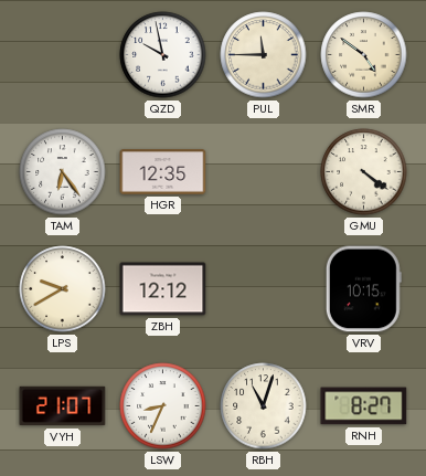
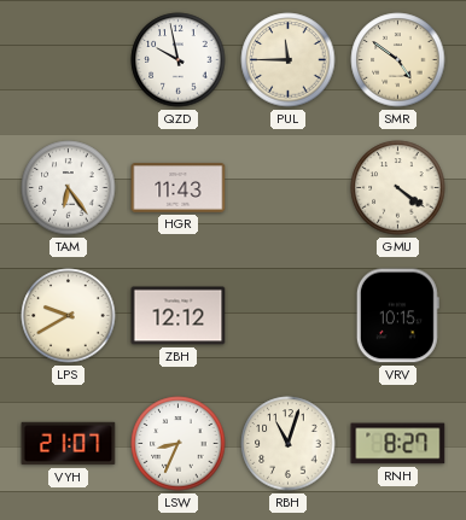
HGR: 12:35 -> 11:43
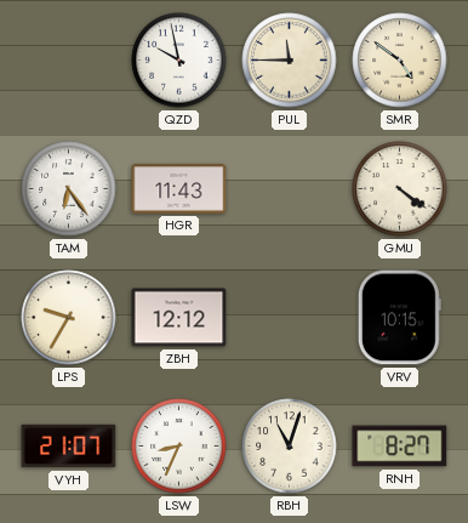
LPS: 9:40 -> 9:35
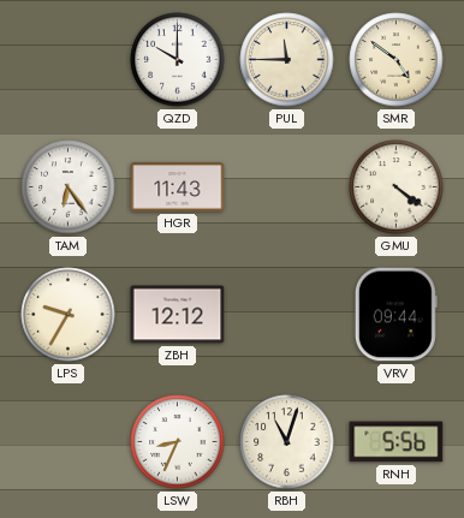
QZD: 9:58 -> 10:00
VRV: 10:15 -> 09:44
VYH: 21:07 -> none
RNH: 8:27 -> 5:56
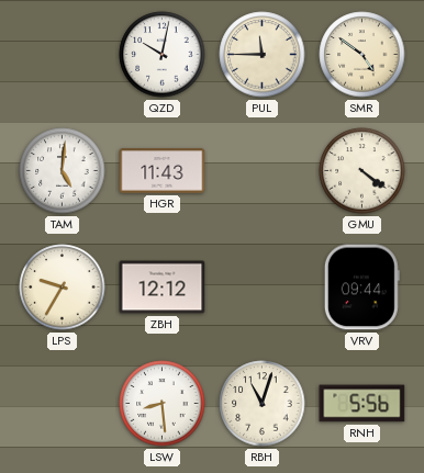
QZD: 10:00 -> 10:02
TAM: 6:24 -> 5:01
LSW: 8:34 -> 8:29
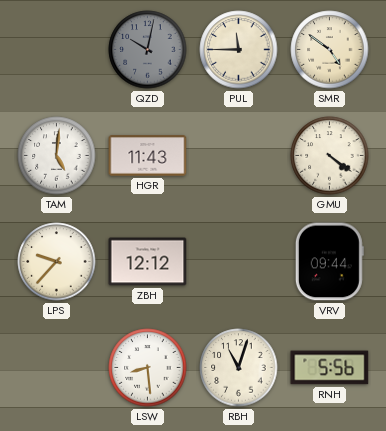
QZD dial: white -> grey
LPS: 9:35 -> 9:37
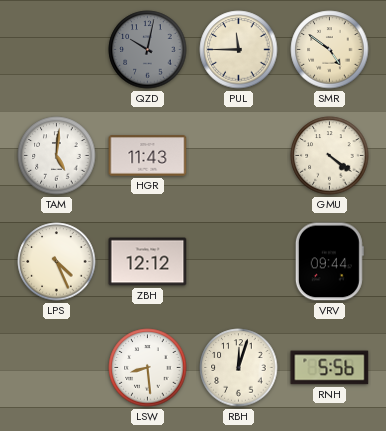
LPS: 9:37 -> 4:26
RBH: 11:03 -> 12:03
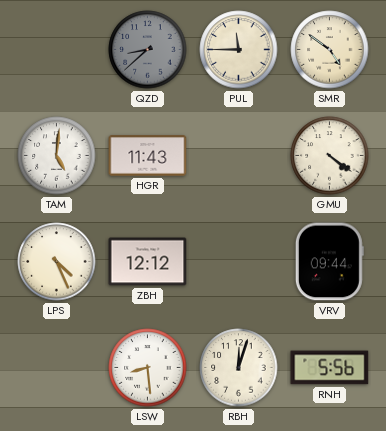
QZD: 10:02 -> 8:38
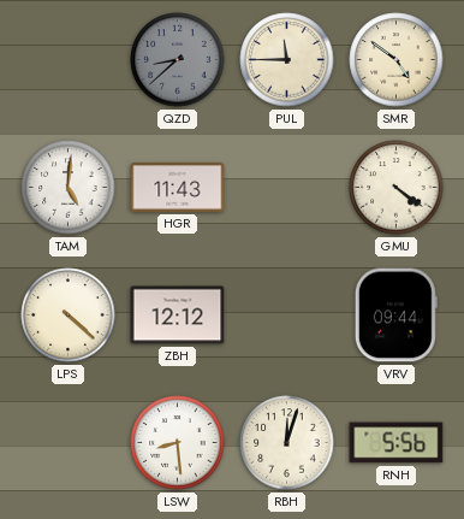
LPS: 4:26 -> 4:22
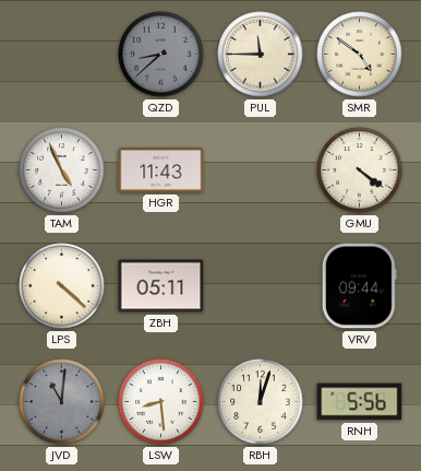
TAM: 5:01 -> 4:56
ZBH: 12:12 -> 05:11
JVD: none -> 11:01
